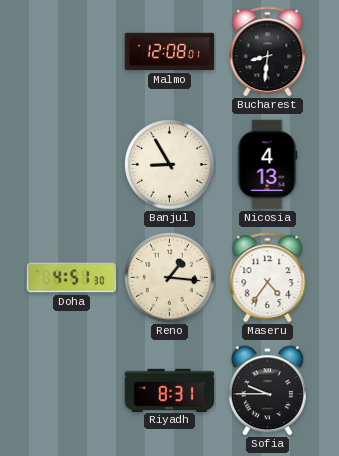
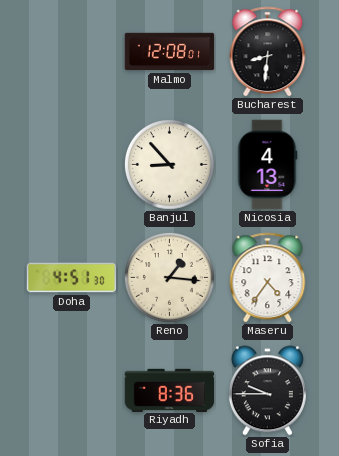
Banjul: 8:55 -> 8:53
Riyadh: 8:31 -> 8:36
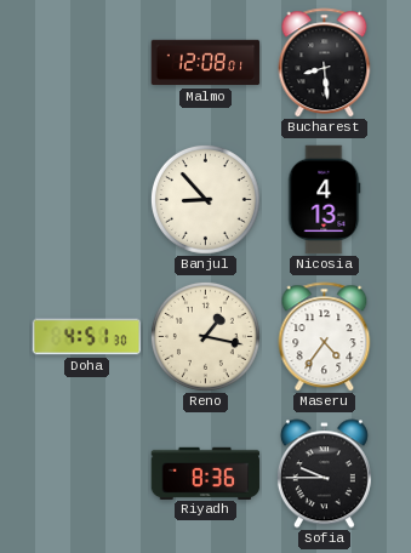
Bucharest: 8:31 -> 8:29
Reno: 1:16 -> 1:17
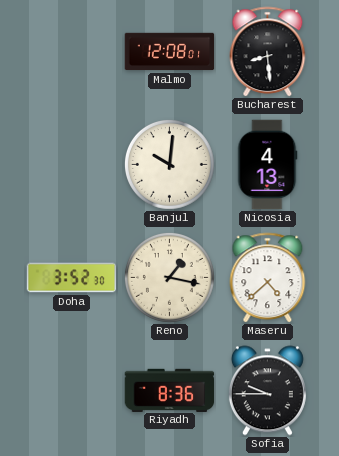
Banjul: 8:53 -> 10:01
Doha: 4:51 -> 3:52
Maseru: 4:36 -> 4:38
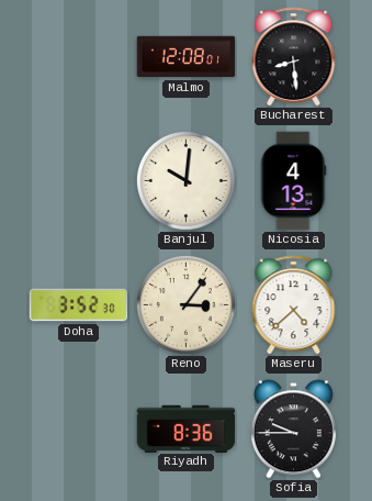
Reno: 1:17 -> 3:06
